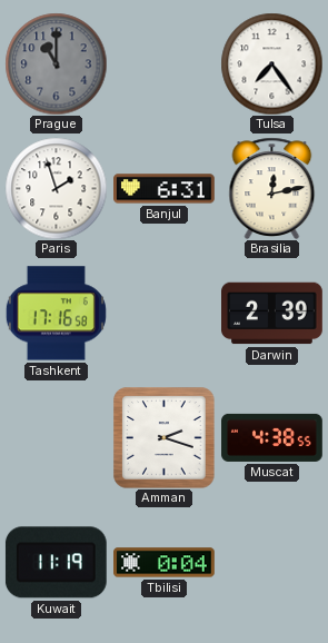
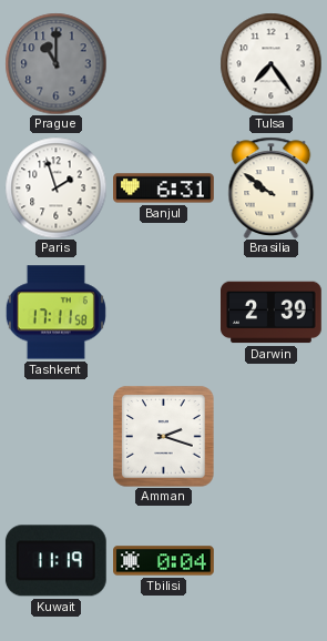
Brasilia: 12:13 -> 9:51
Tashkent: 17:16 -> 17:11
Muscat: 4:38 -> none
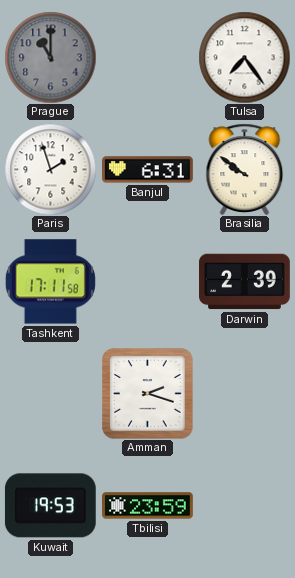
Kuwait: 11:19 -> 19:53
Tbilisi: 0:04 -> 23:59
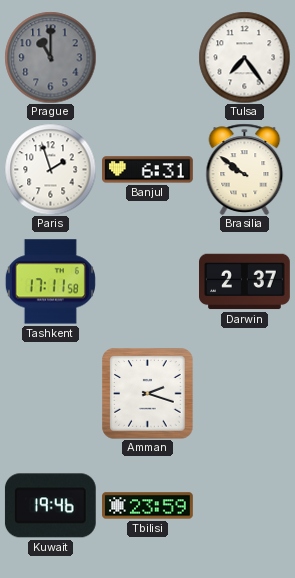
Darwin: 2:39 -> 2:37
Kuwait: 19:53 -> 19:46
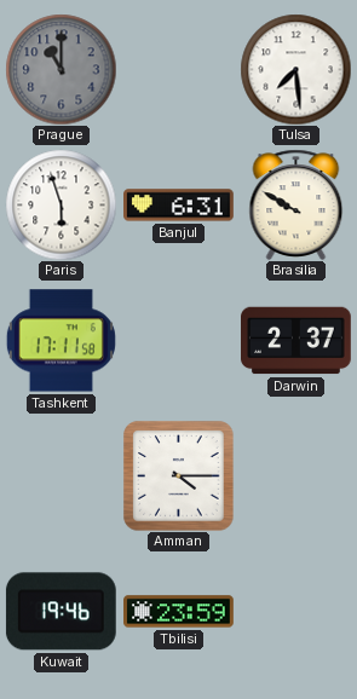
Tulsa: 7:24 -> 7:29
Paris: 1:57 -> 5:57
Brasilia: 9:51 -> 9:50
Amman: 2:18 -> 4:15
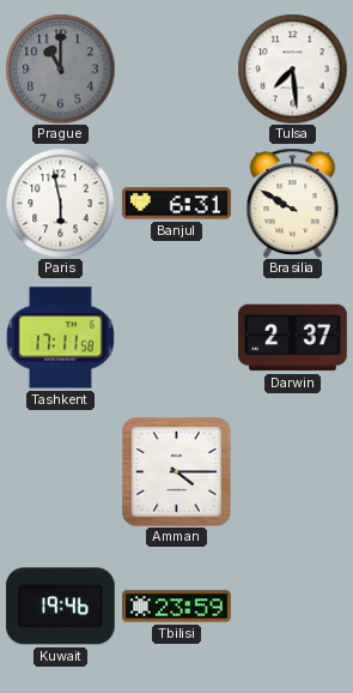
Paris: 5:57 -> 5:58
